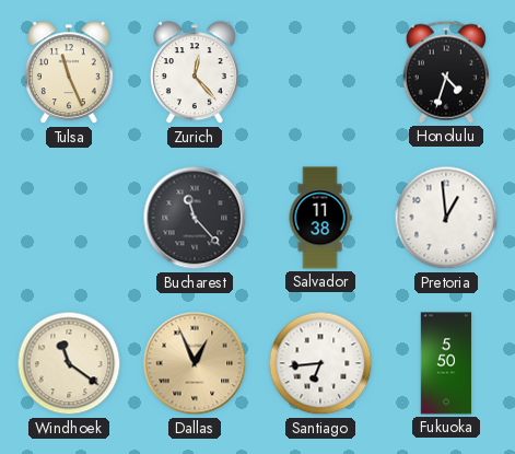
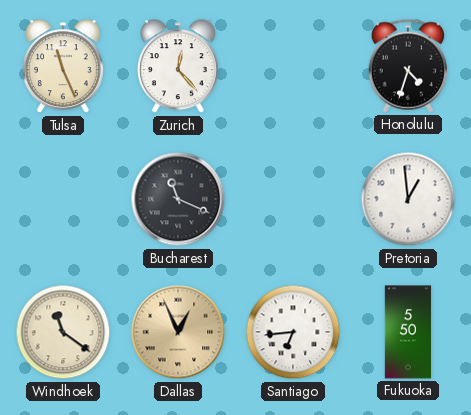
Bucharest: 11:23 -> 11:19
Salvador: 11:38 -> none
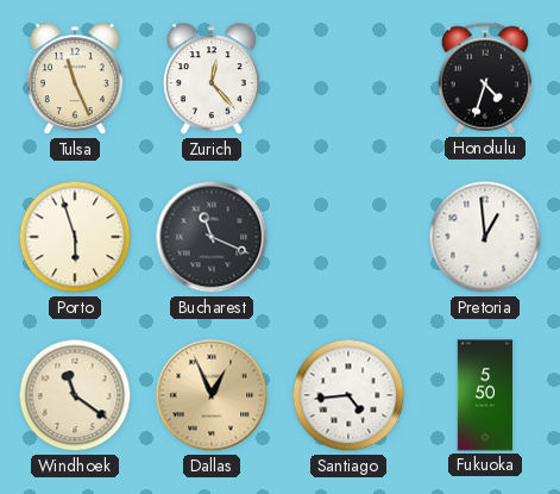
Porto: none -> 5:57
Santiago: 6:44 -> 4:44
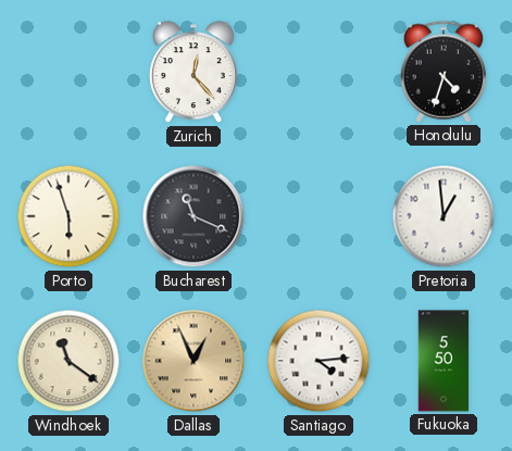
Tulsa: 11:26 -> none
Santiago: 4:44 -> 4:14
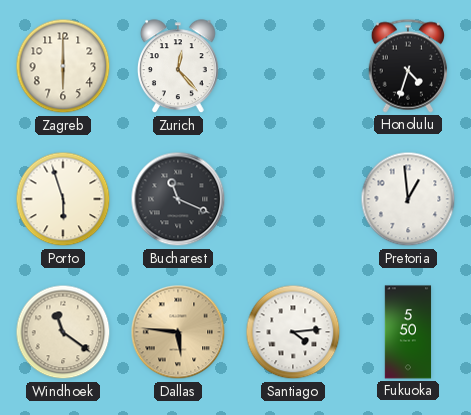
Zagreb: none -> 6:00
Dallas: 12:56 -> 5:46
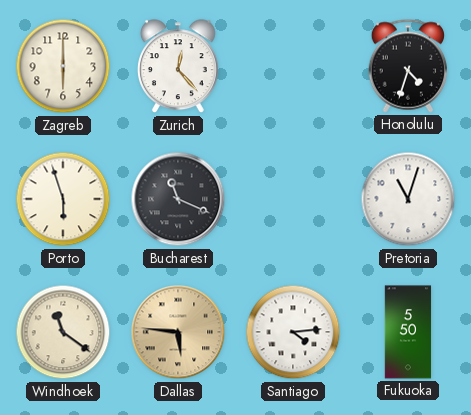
Pretoria: 12:59 -> 11:03
